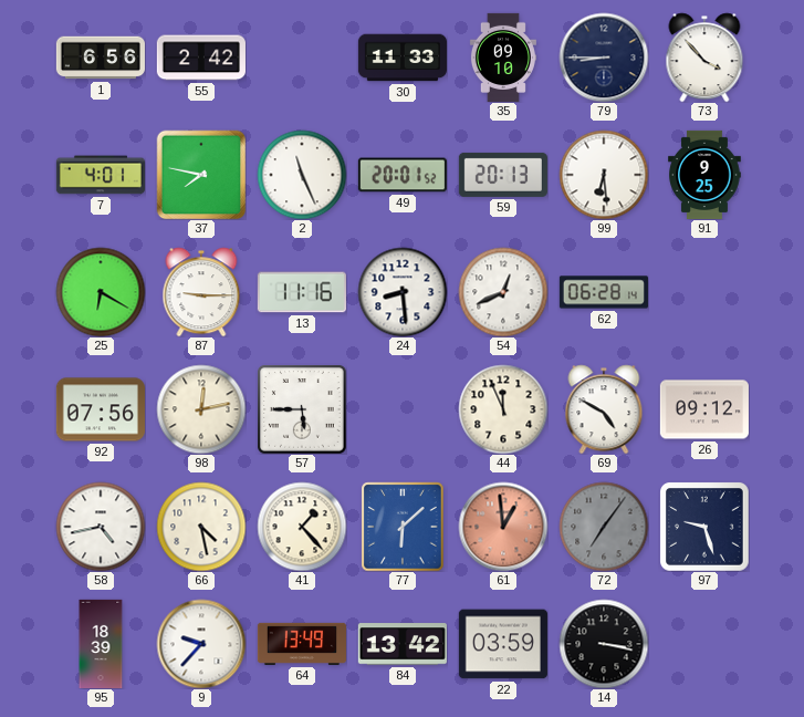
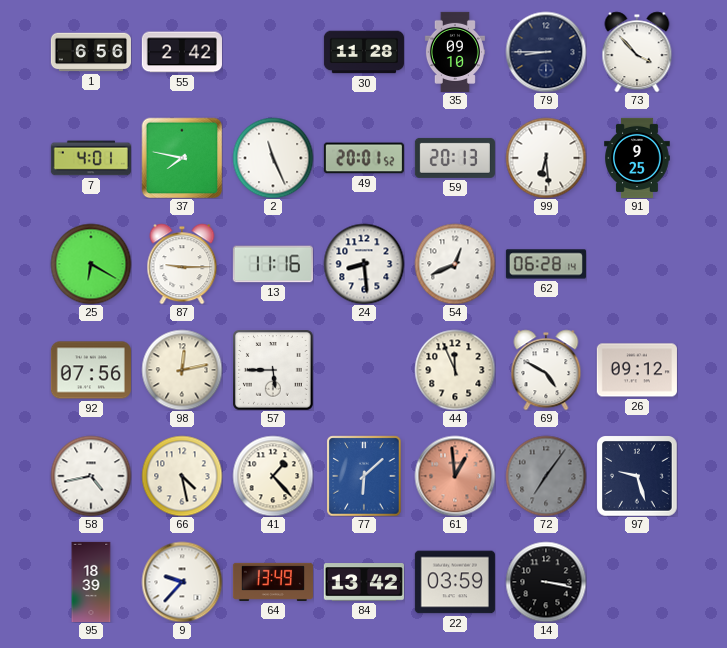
30: 11:33 -> 11:28
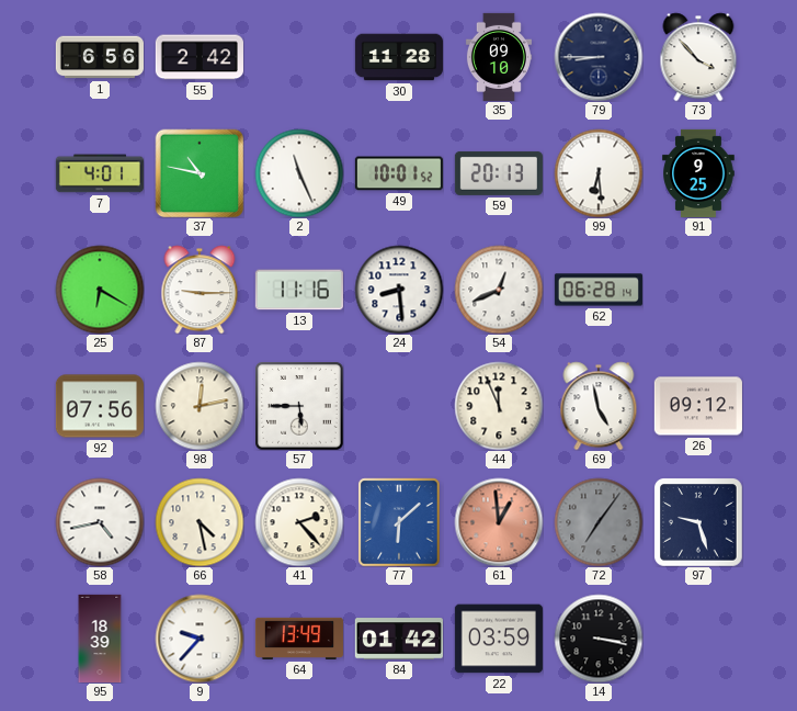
37: 7:47 -> 10:47
49: 20:01 -> 10:01
69: 4:50 -> 4:58
41: 1:23 -> 2:23
84: 13:42 -> 01:42
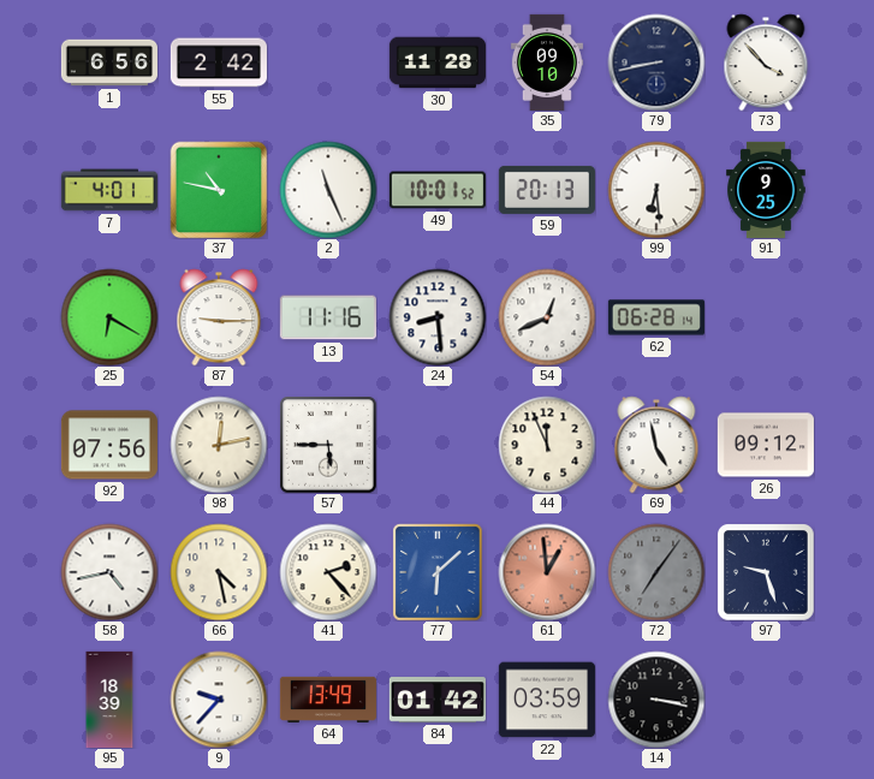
79: 8:45 -> 8:43
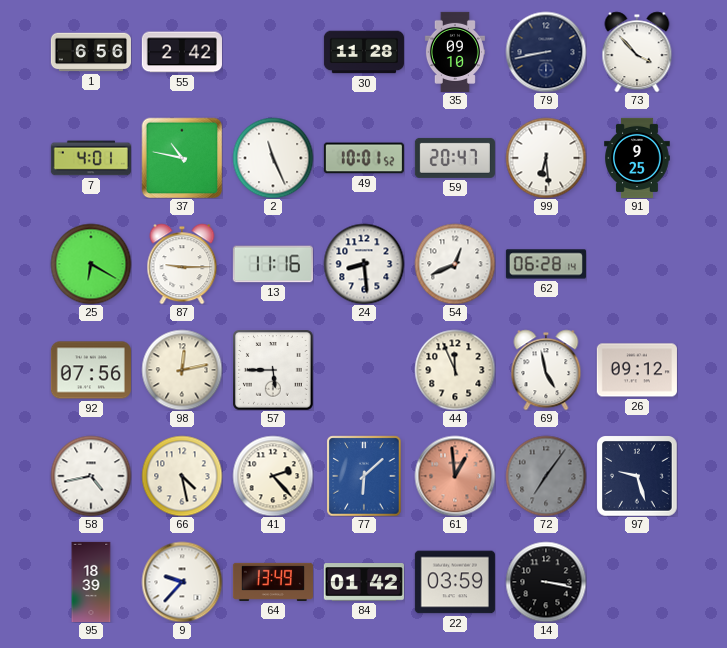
59: 20:13 -> 20:47
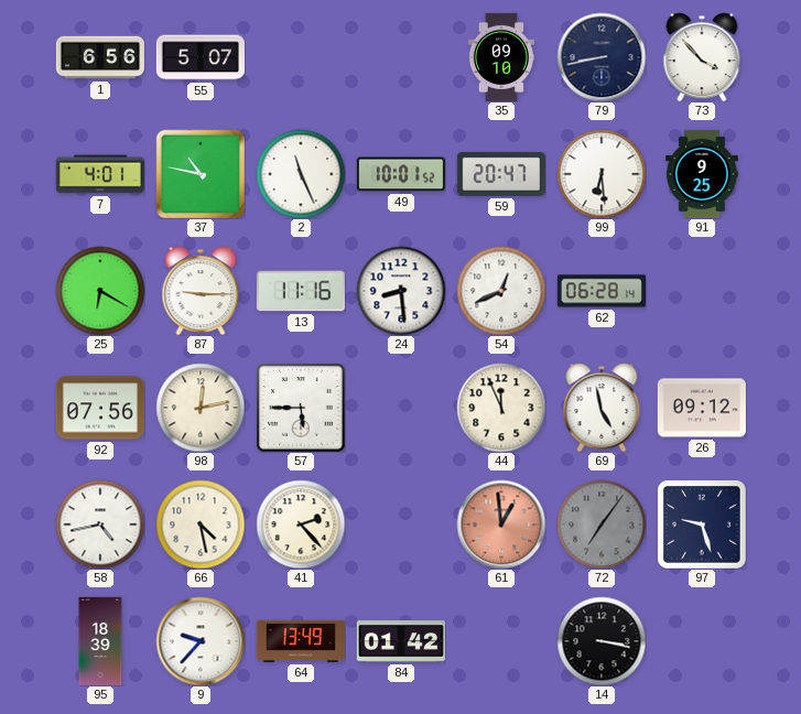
55: 2:42 -> 5:07
30: 11:28 -> none
77: 6:08 -> none
22: 03:59 -> none
